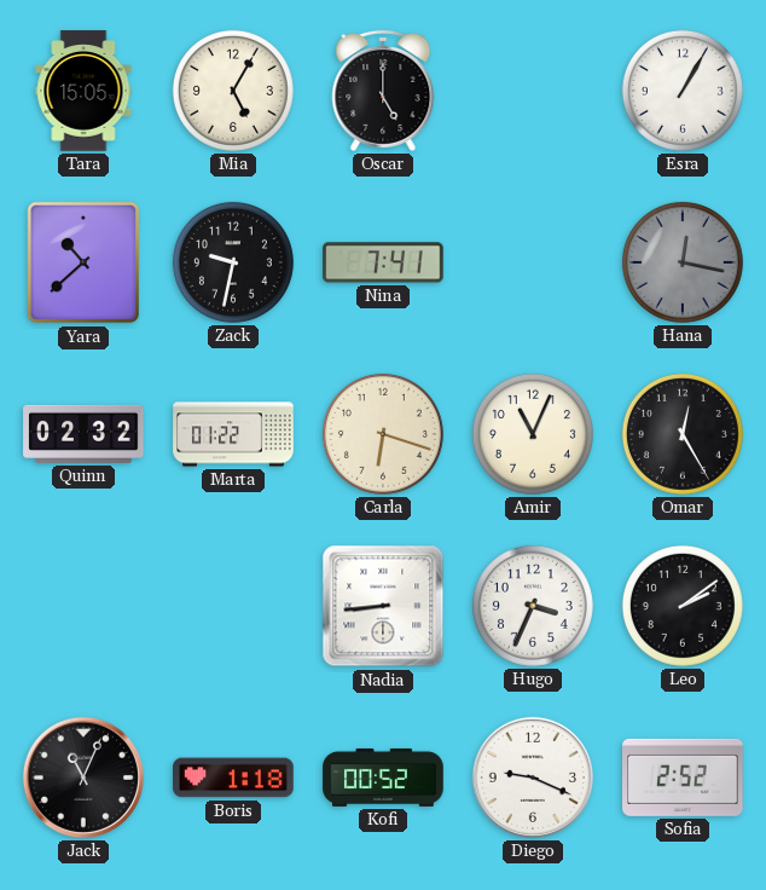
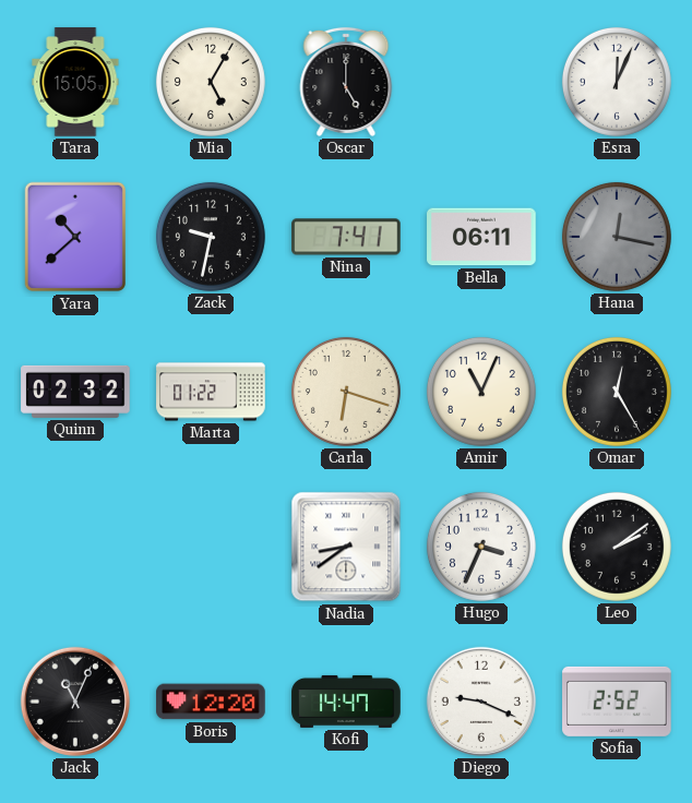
Esra: 1:05 -> 12:04
Bella: none -> 06:11
Nadia: 8:44 -> 8:39
Boris: 1:18 -> 12:20
Kofi: 00:52 -> 14:47
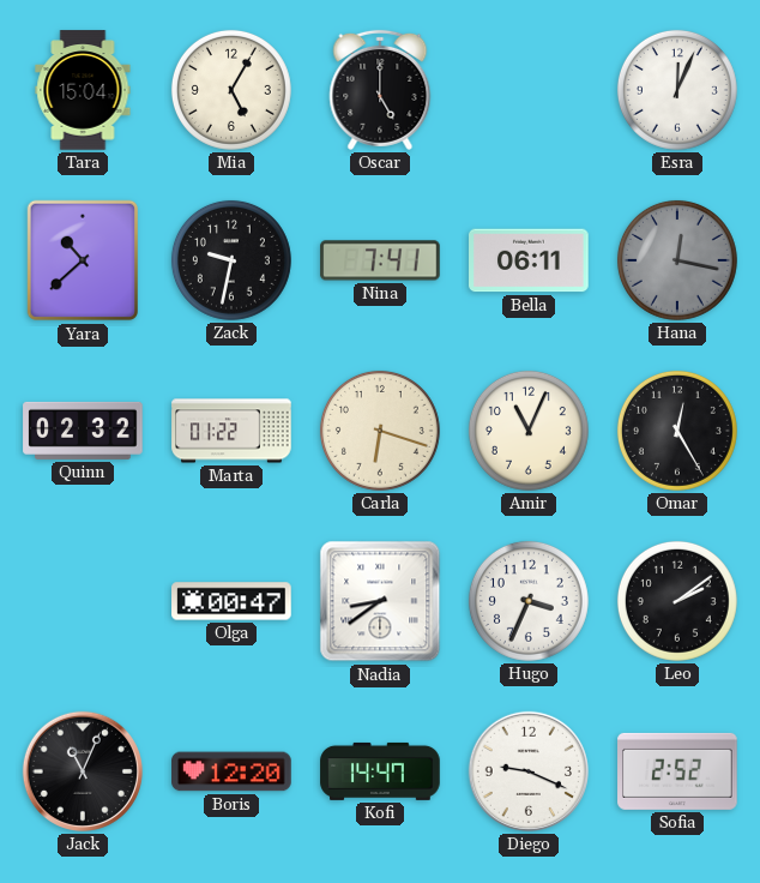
Tara: 15:05 -> 15:04
Olga: none -> 00:47
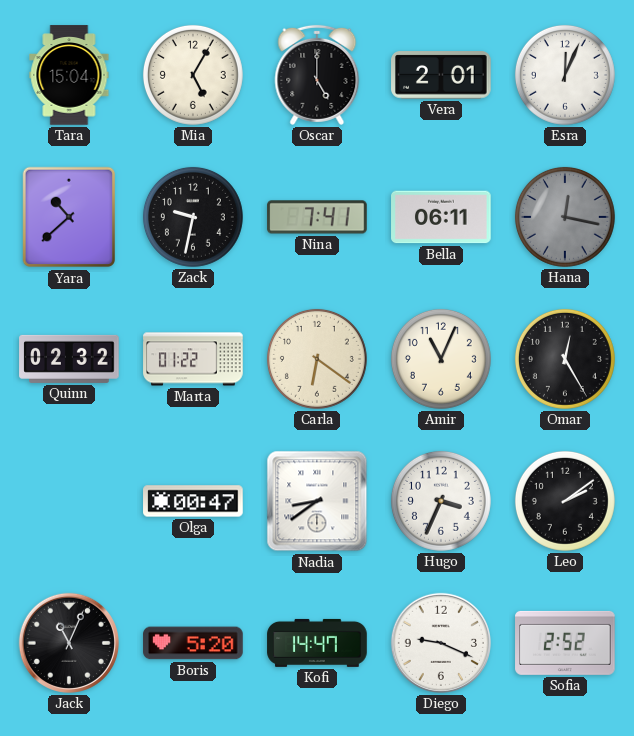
Vera: none -> 2:01
Carla: 6:18 -> 6:21
Boris: 12:20 -> 5:20
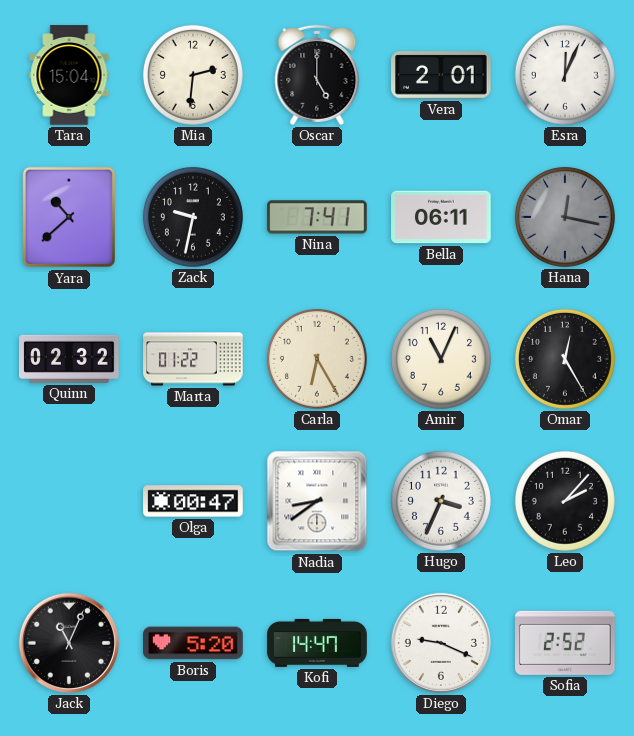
Mia: 5:05 -> 2:31
Carla: 6:21 -> 6:25
Leo: 2:09 -> 2:07
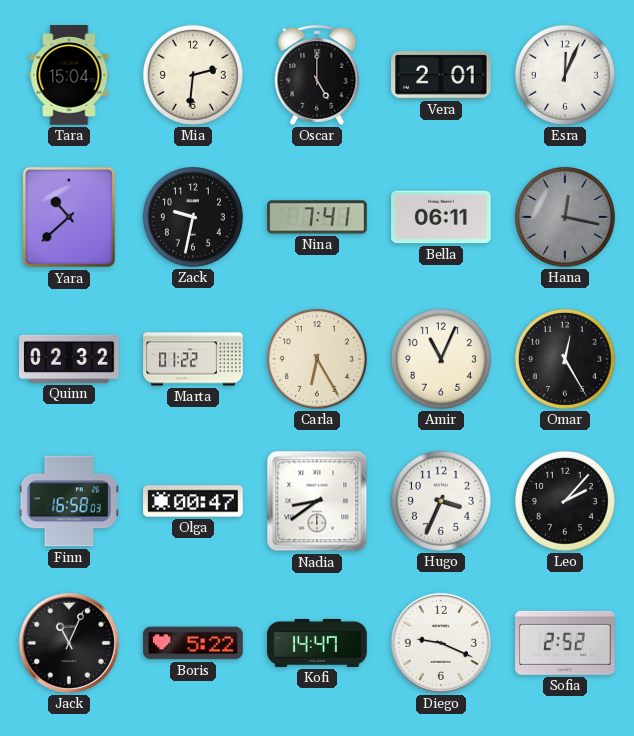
Finn: none -> 16:58
Boris: 5:20 -> 5:22
